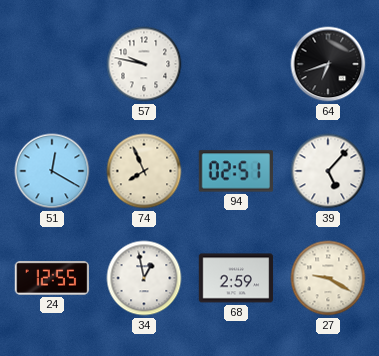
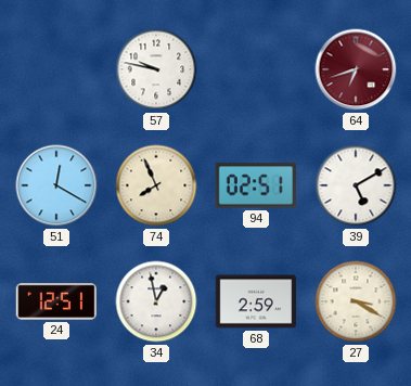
64 dial: black -> burgundy
39: 5:07 -> 5:10
24: 12:55 -> 12:51
27: 9:20 -> 3:20
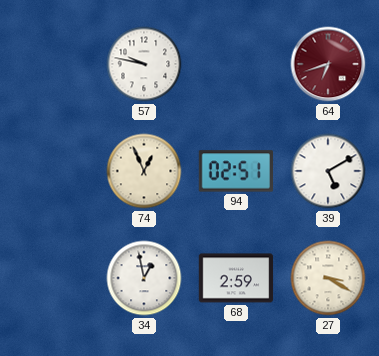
51: 12:20 -> none
74: 7:56 -> 12:56
24: 12:51 -> none
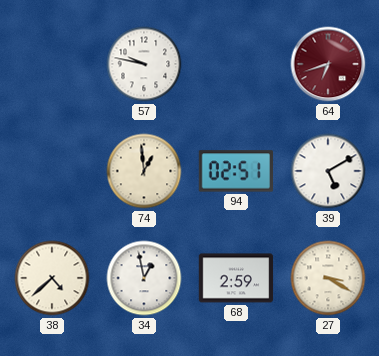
74: 12:56 -> 12:59
38: none -> 4:38
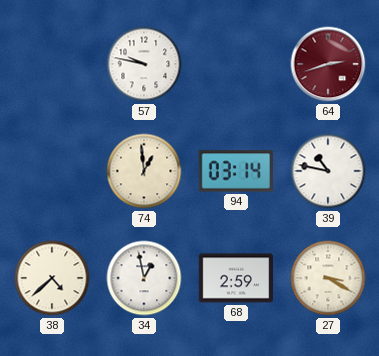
64: 6:42 -> 2:42
94: 02:51 -> 03:14
39: 5:10 -> 10:47
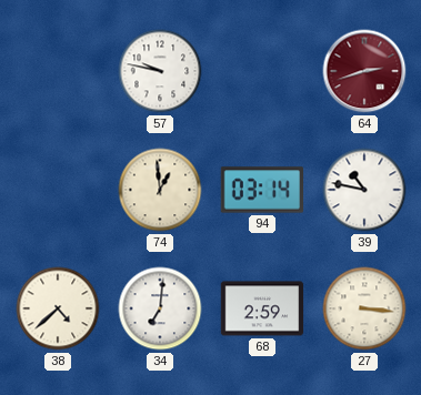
34: 12:58 -> 7:01
27: 3:20 -> 3:16
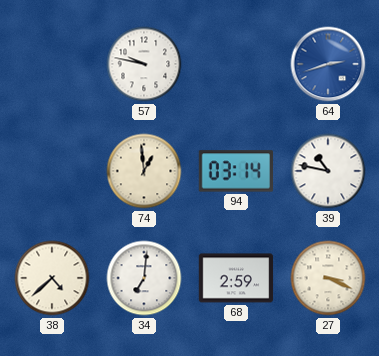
64 dial: burgundy -> blue
27: 3:16 -> 3:19
